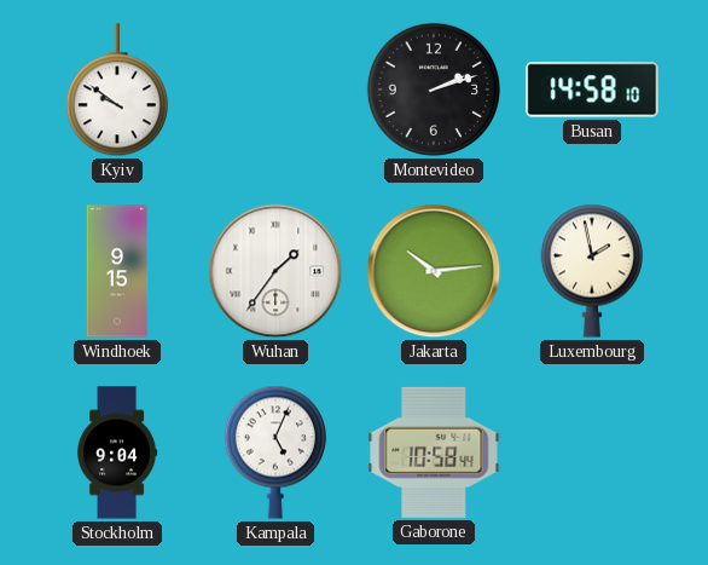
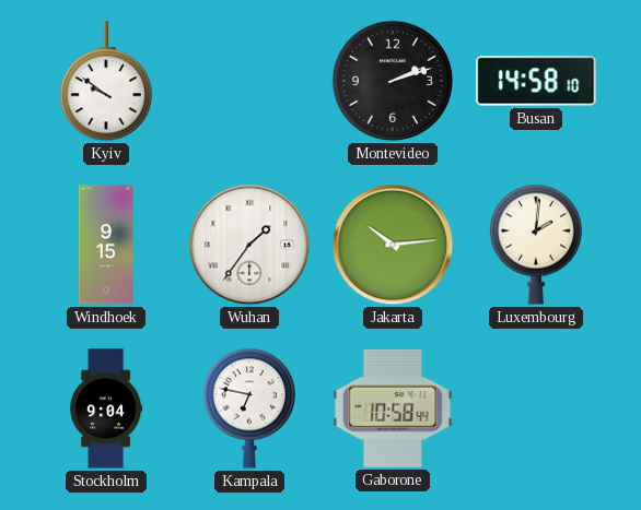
Luxembourg: 1:58 -> 2:01
Kampala: 5:04 -> 6:47
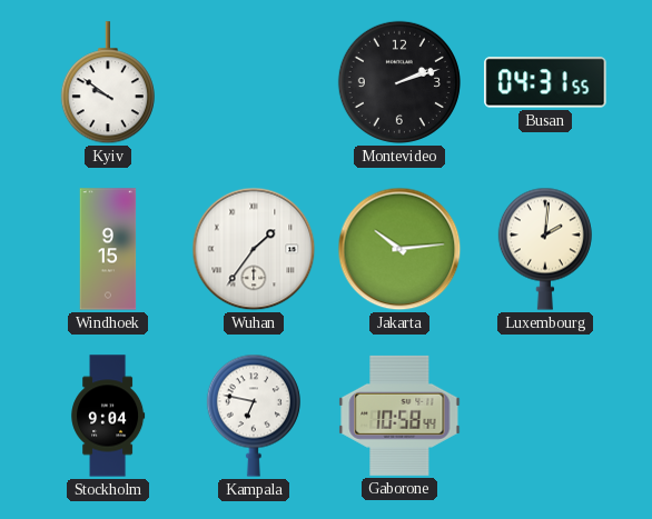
Busan: 14:58 -> 04:31
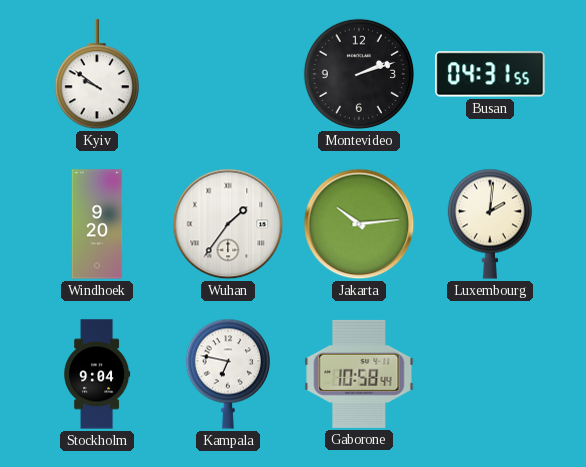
Windhoek: 9:15 -> 9:20
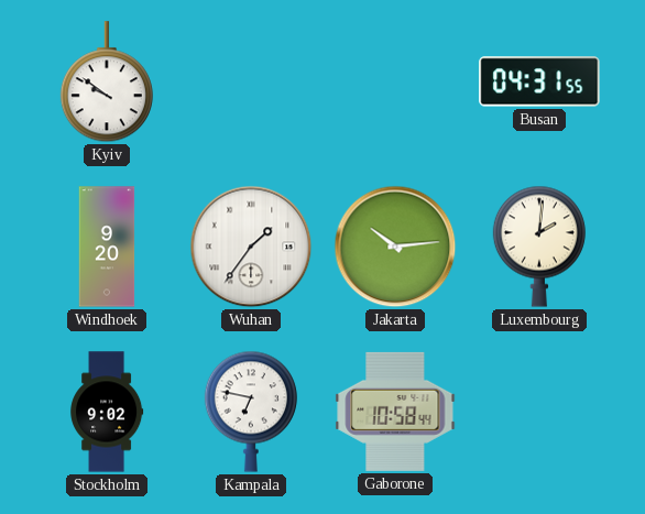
Montevideo: 2:12 -> none
Stockholm: 9:04 -> 9:02
